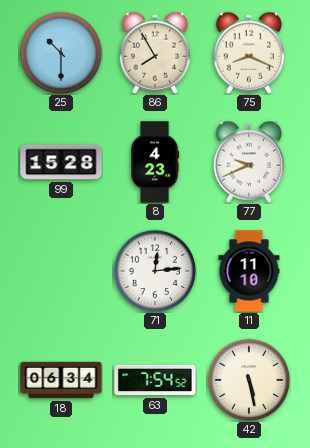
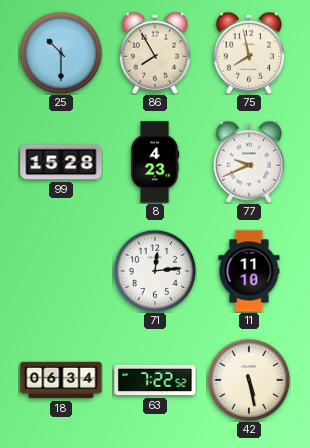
75: 8:19 -> 7:58
63: 7:54 -> 7:22
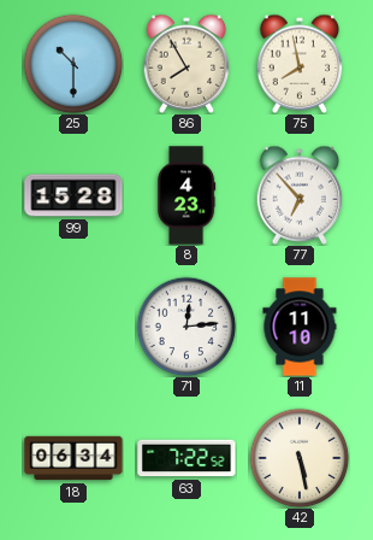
77: 9:41 -> 6:53
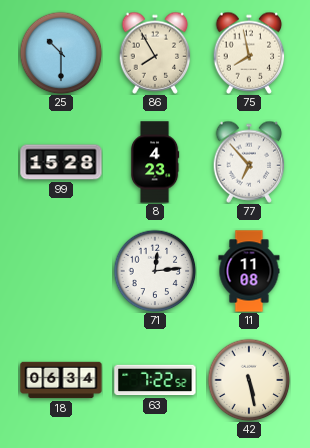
11: 11:10 -> 11:08
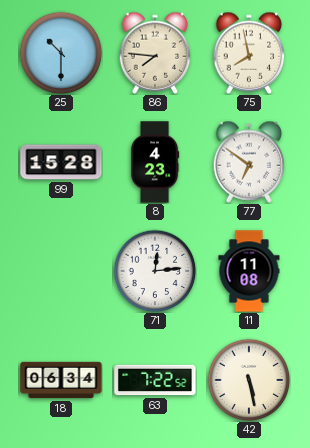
86: 7:55 -> 7:46
77: 6:53 -> 6:51
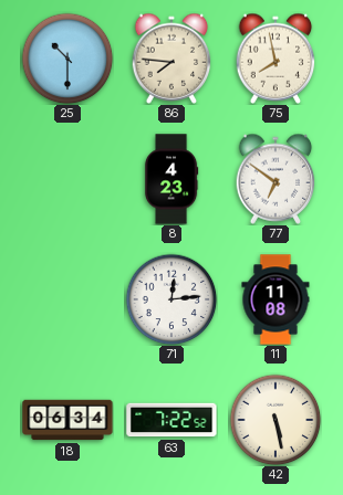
99: 15:28 -> none
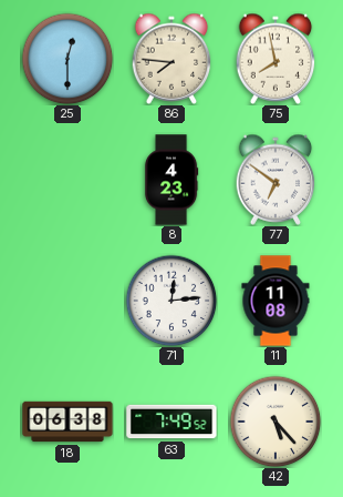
25: 10:30 -> 12:30
18: 06:34 -> 06:38
63: 7:22 -> 7:49
42: 5:28 -> 5:23
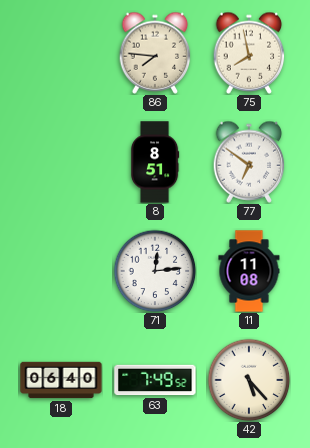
25: 12:30 -> none
8: 4:23 -> 8:51
18: 06:38 -> 06:40
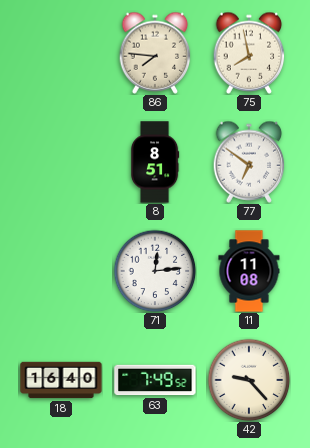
18: 06:40 -> 16:40
42: 5:23 -> 9:23
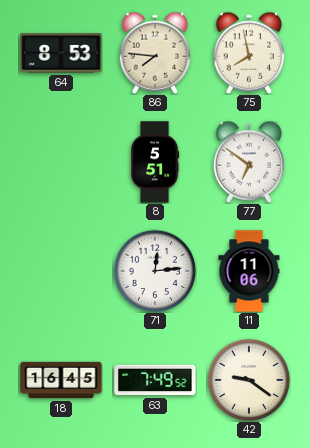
64: none -> 8:53
8: 8:51 -> 5:51
11: 11:08 -> 11:06
18: 16:40 -> 16:45
42: 9:23 -> 9:21
